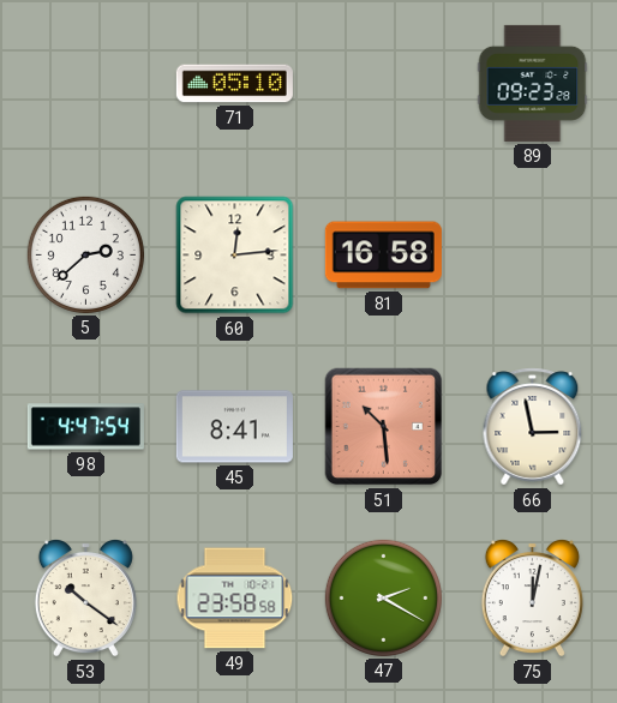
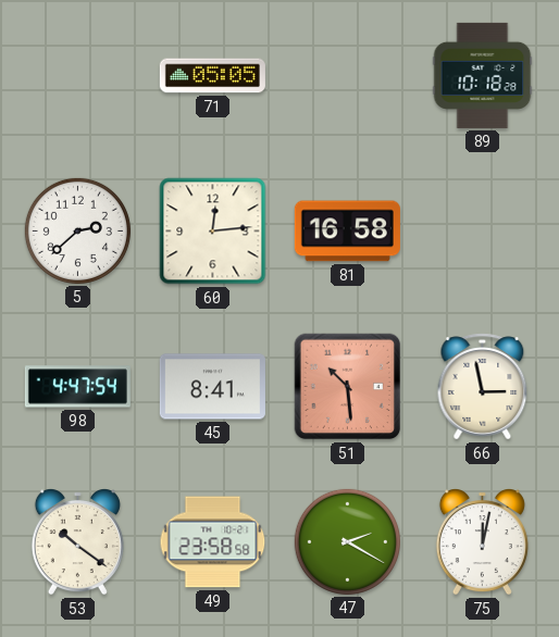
71: 05:10 -> 05:05
89: 09:23 -> 10:18
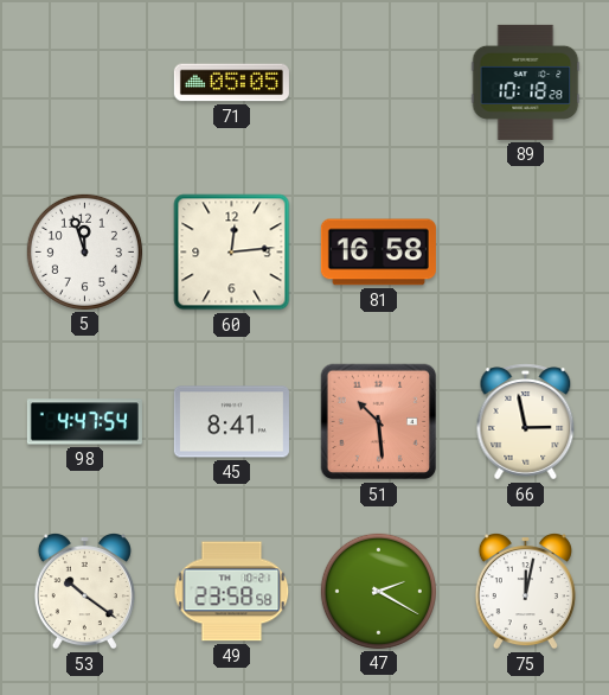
5: 2:38 -> 11:57
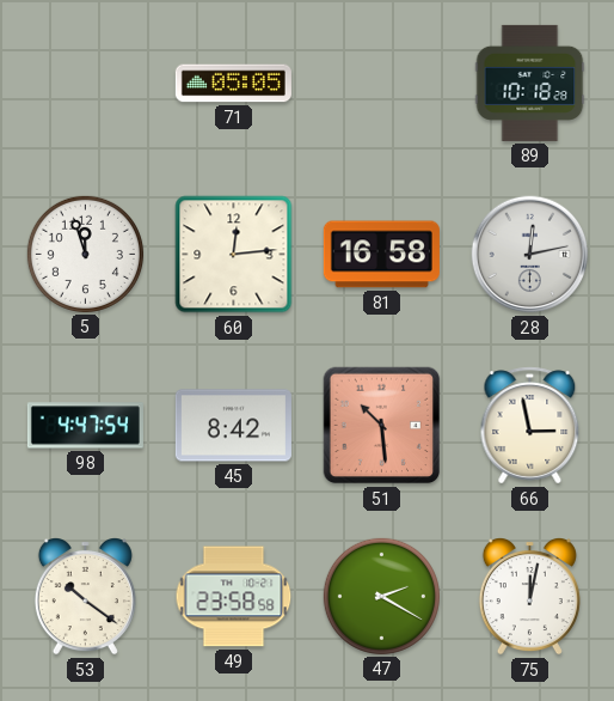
28: none -> 12:13
45: 8:41 -> 8:42
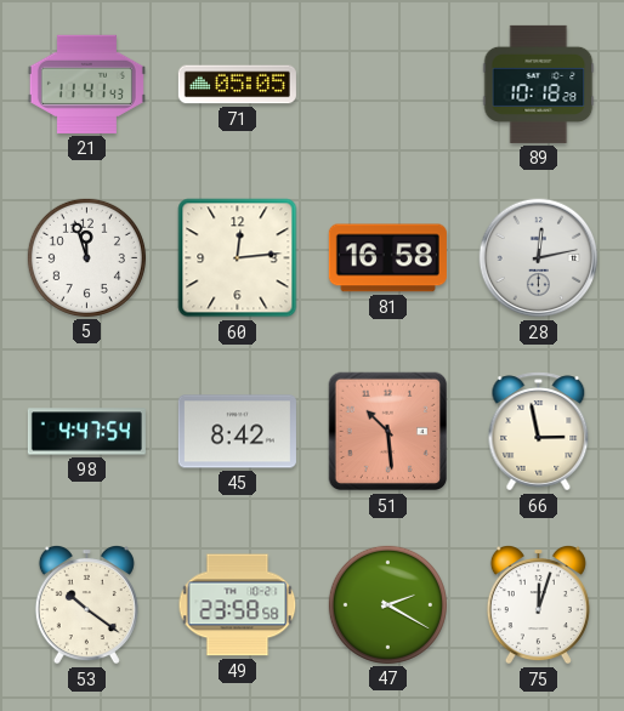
21: none -> 11:41
75: 12:02 -> 12:03
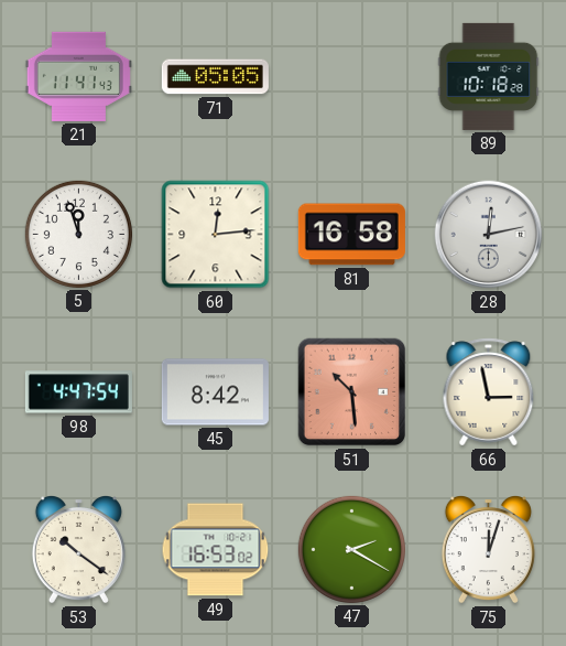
49: 23:58 -> 16:53
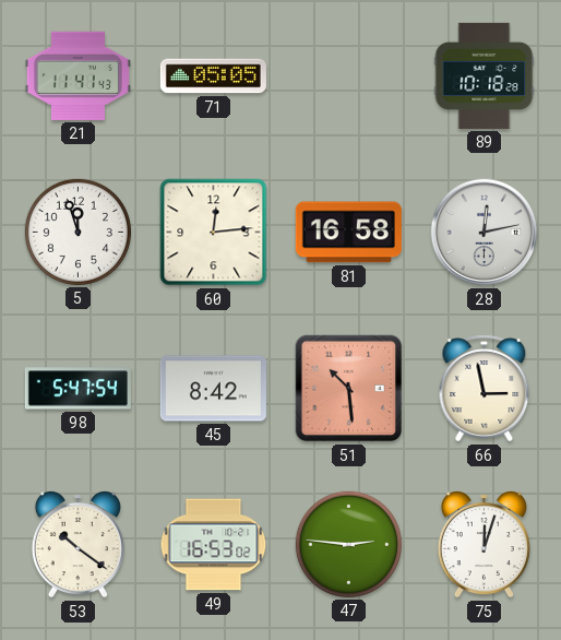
98: 4:47 -> 5:47
47: 2:20 -> 2:46
